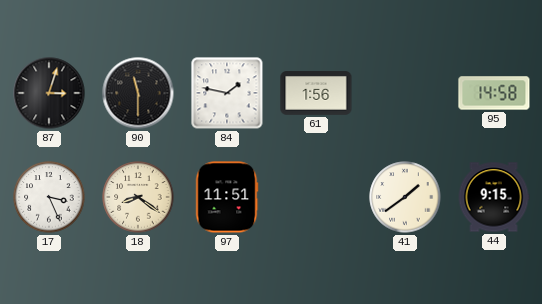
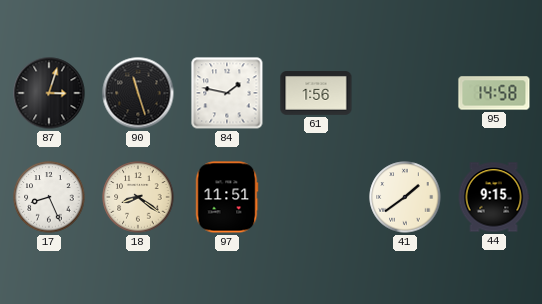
90: 11:30 -> 11:27
17: 3:26 -> 8:26
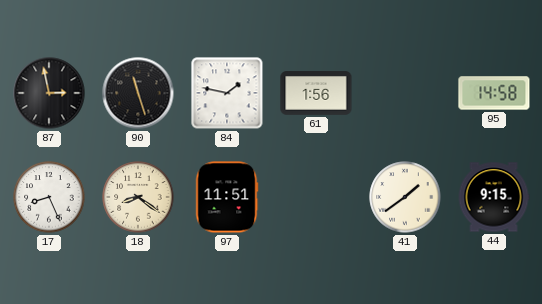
87: 3:03 -> 2:58
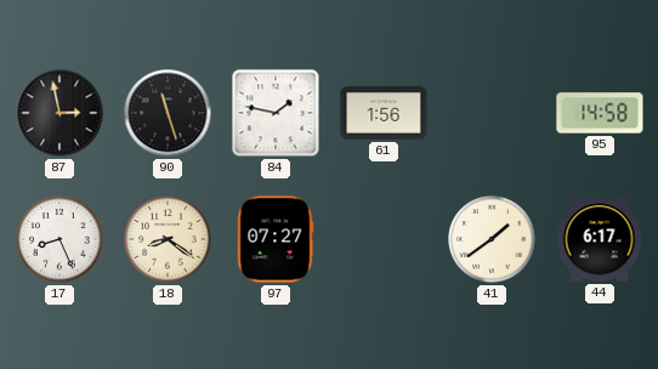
97: 11:51 -> 07:27
44: 9:15 -> 6:17
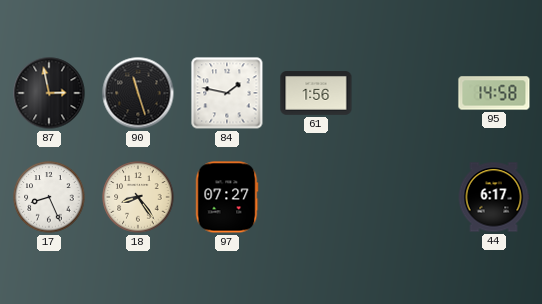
18: 8:21 -> 8:24
41: 1:39 -> none
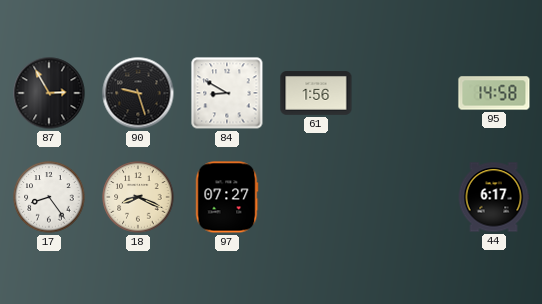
87: 2:58 -> 2:55
90: 11:27 -> 9:27
84: 1:47 -> 8:50
17: 8:26 -> 8:24
18: 8:24 -> 8:19
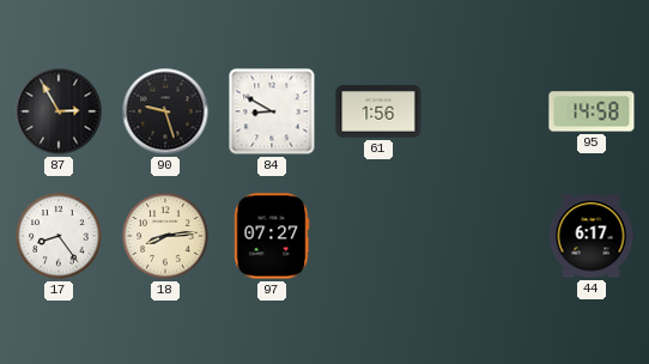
18: 8:19 -> 8:14
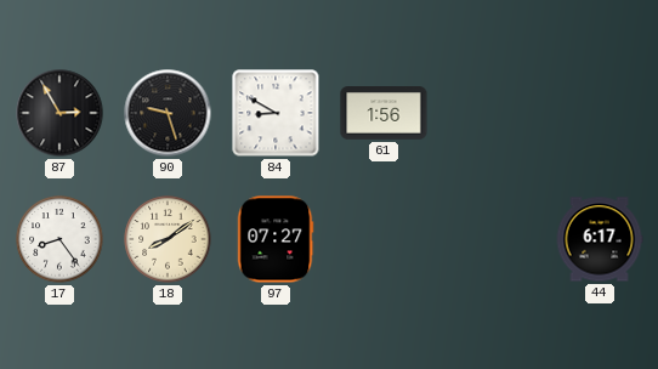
95: 14:58 -> none
18: 8:14 -> 8:09
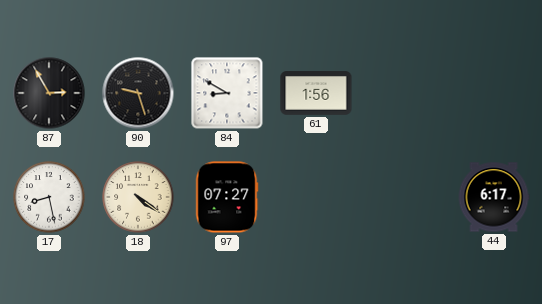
17: 8:24 -> 8:28
18: 8:09 -> 4:21
